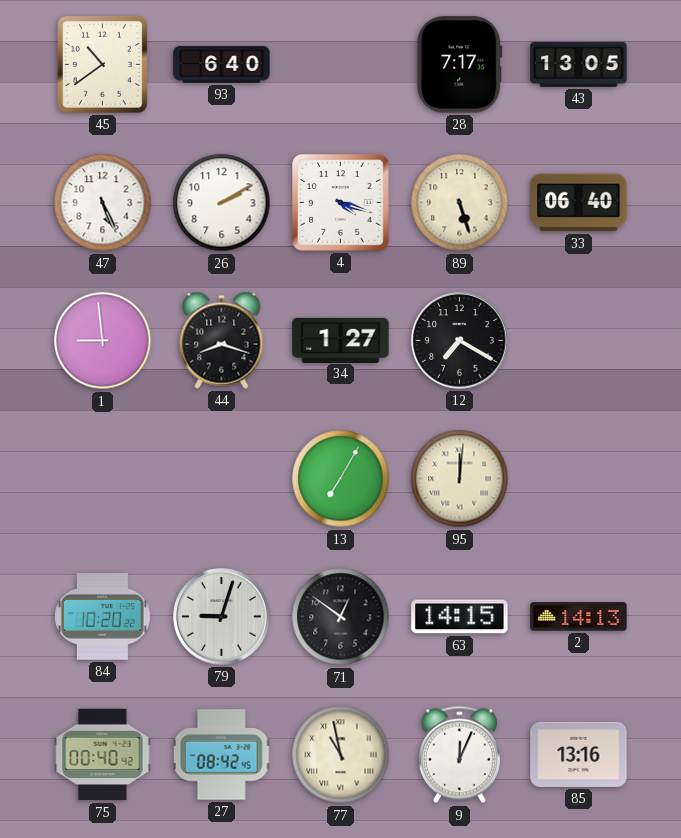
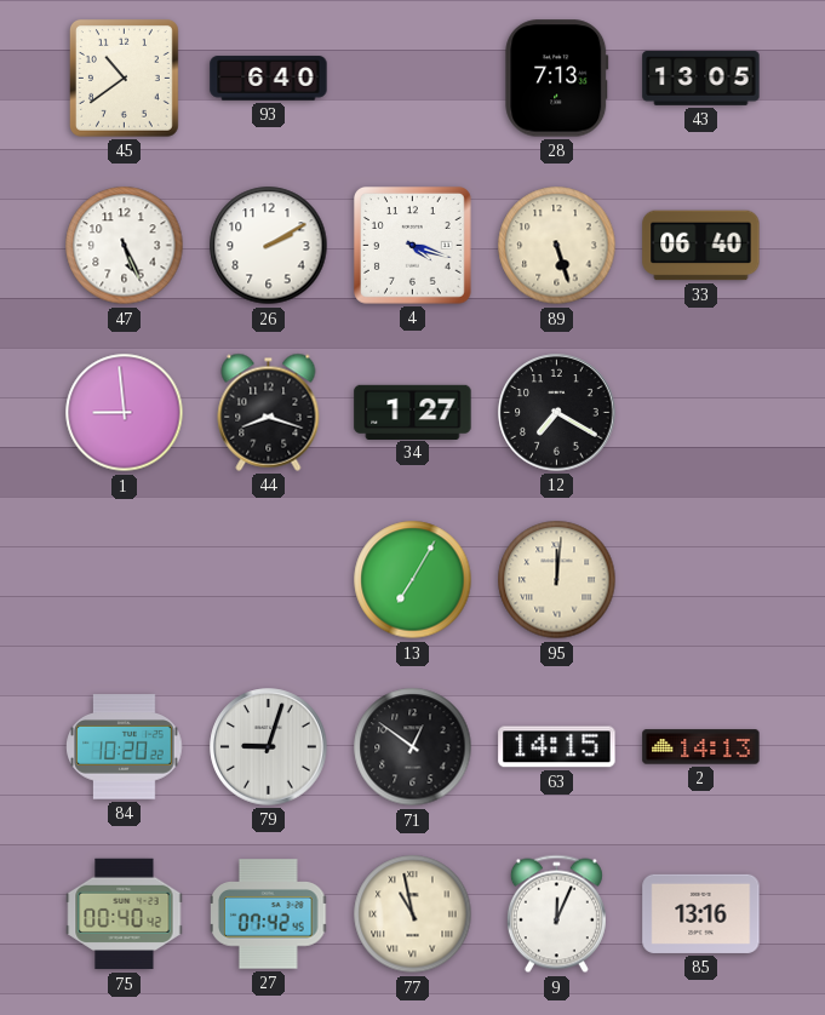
28: 7:17 -> 7:13
27: 08:42 -> 07:42
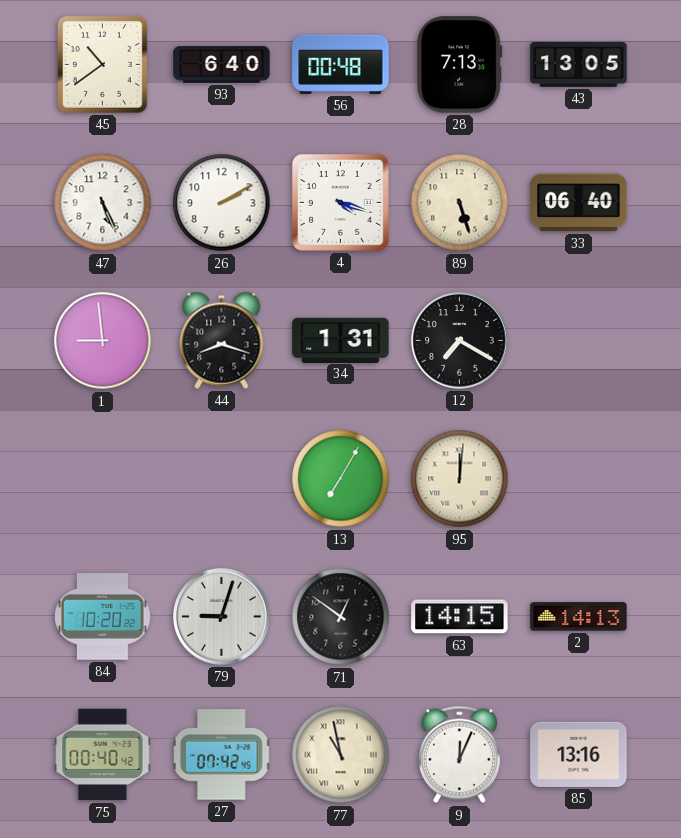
56: none -> 00:48
34: 1:27 -> 1:31
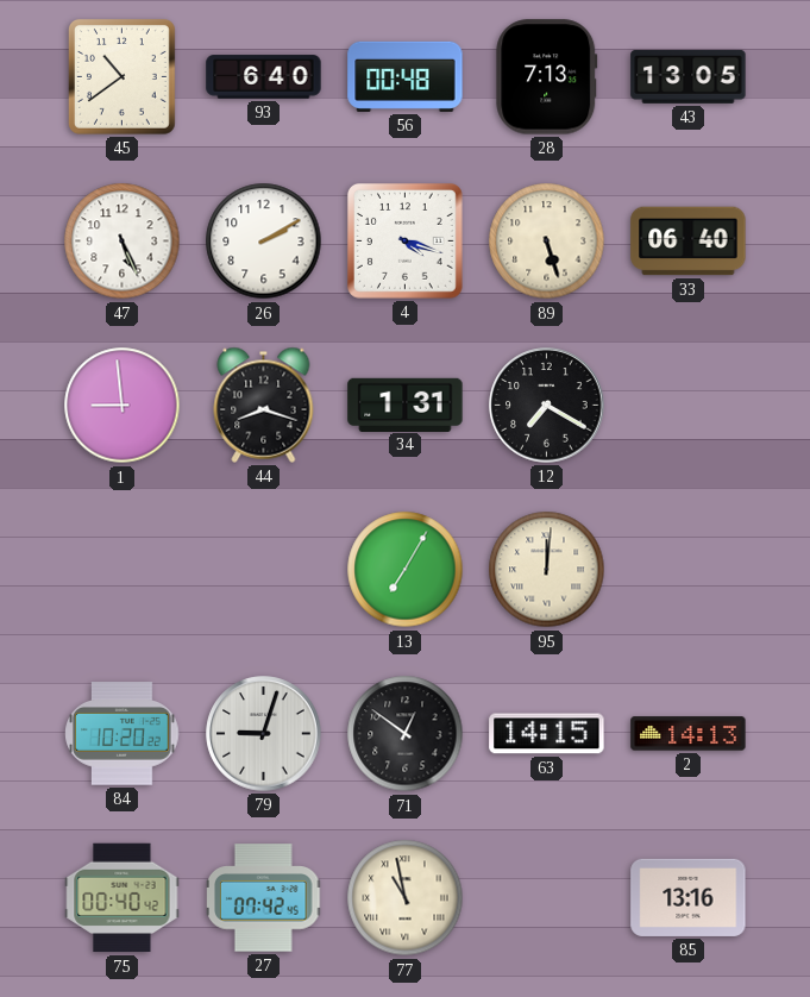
9: 12:04 -> none
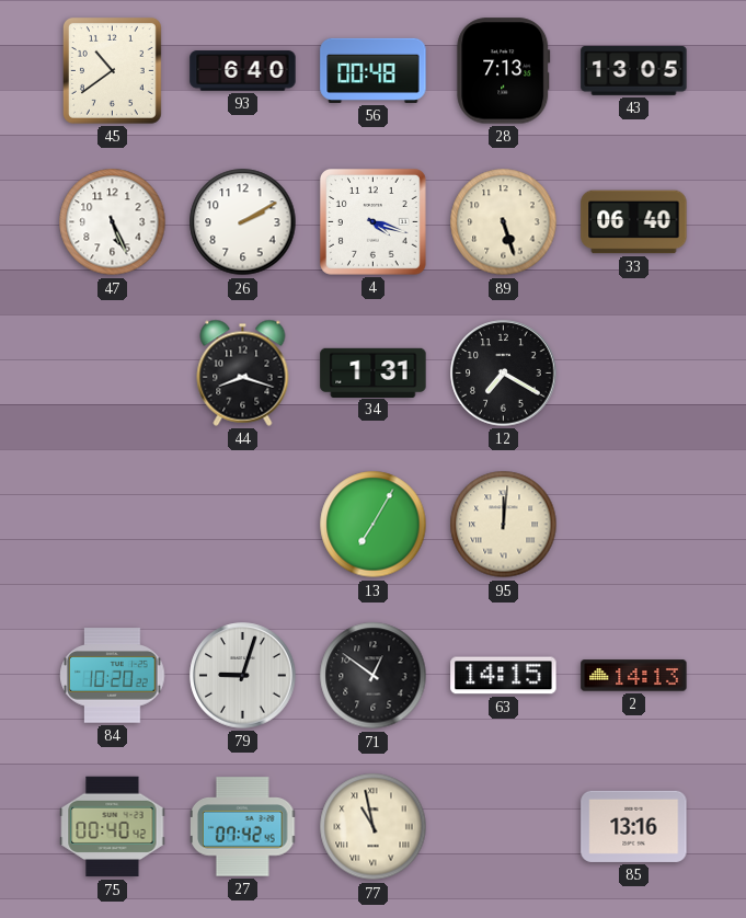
1: 8:59 -> none
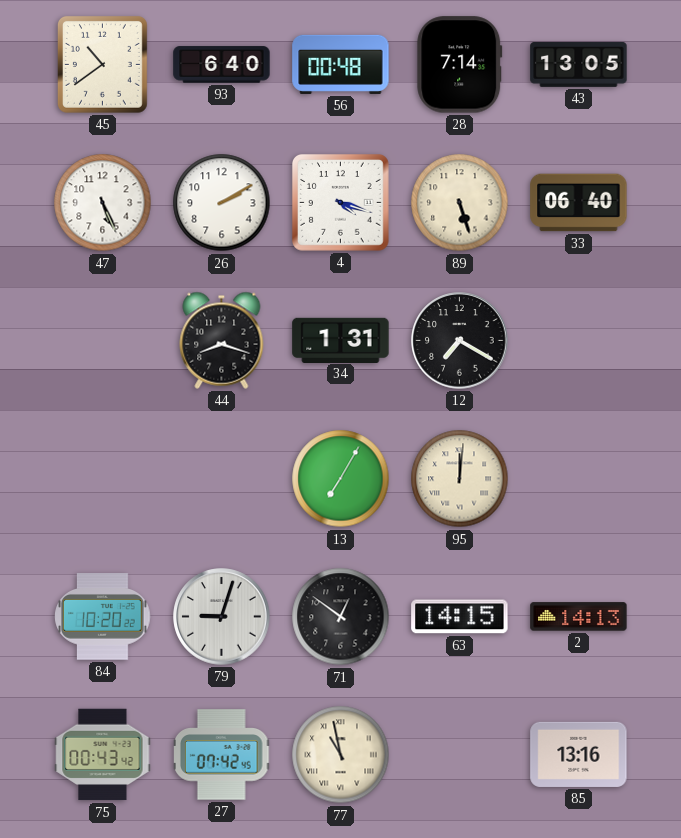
28: 7:13 -> 7:14
75: 00:40 -> 00:43
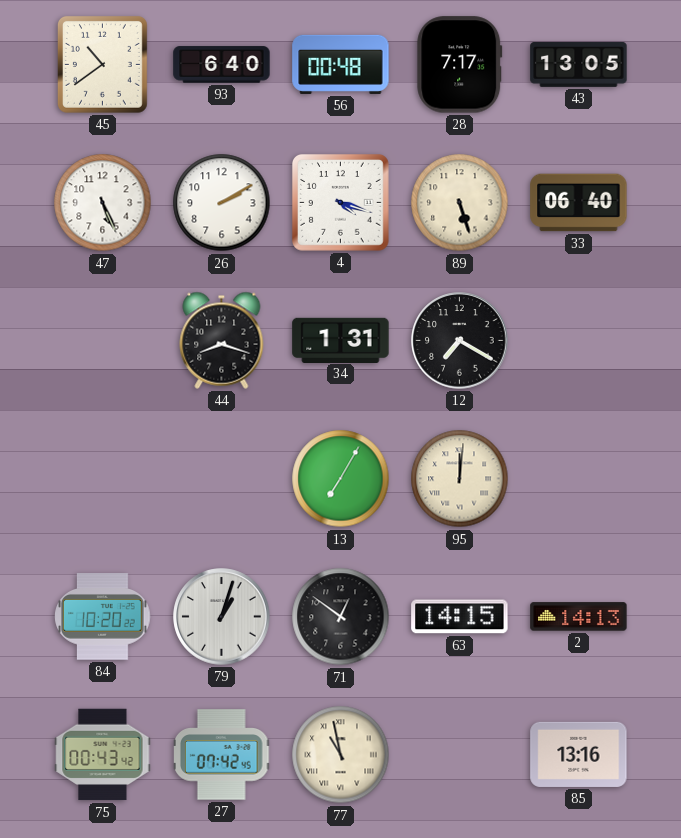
28: 7:14 -> 7:17
79: 9:03 -> 1:03
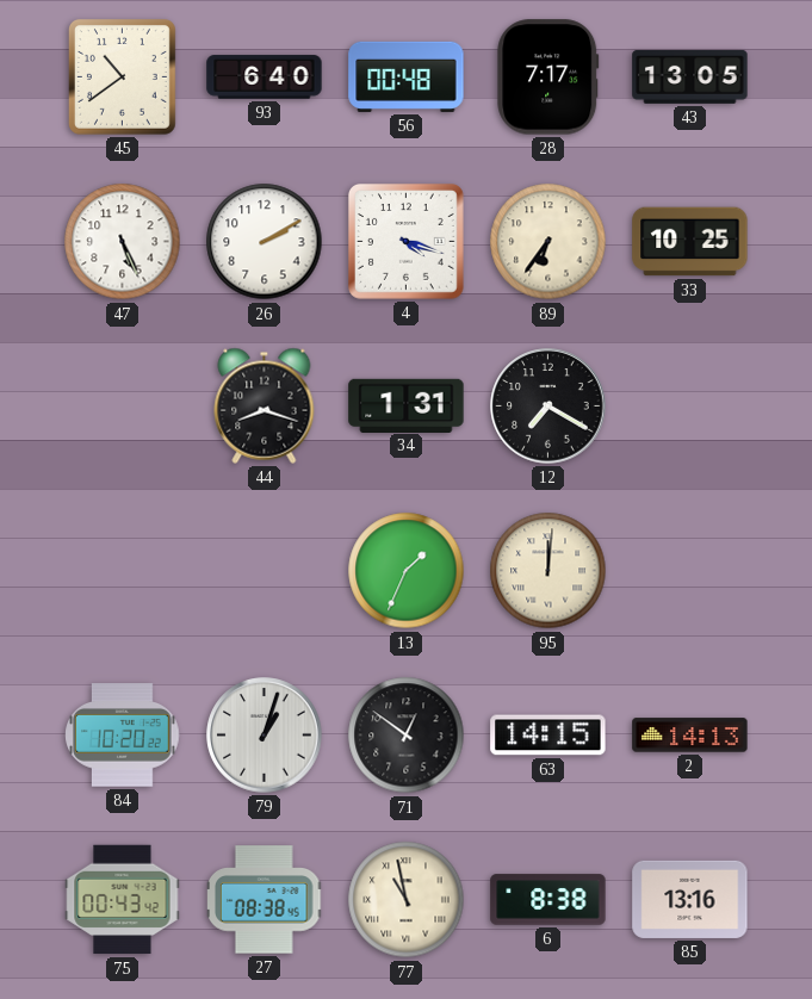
89: 5:27 -> 6:36
33: 06:40 -> 10:25
13: 7:05 -> 1:34
27: 07:42 -> 08:38
6: none -> 8:38
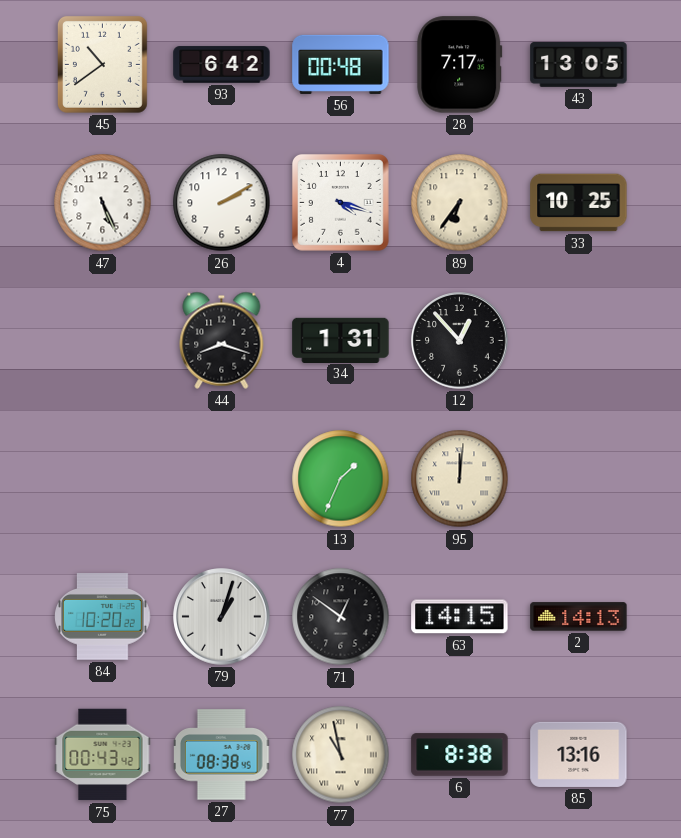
93: 6:40 -> 6:42
12: 7:20 -> 12:53
